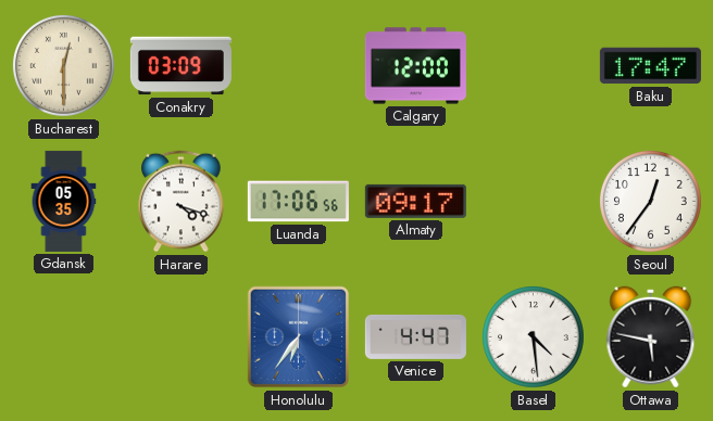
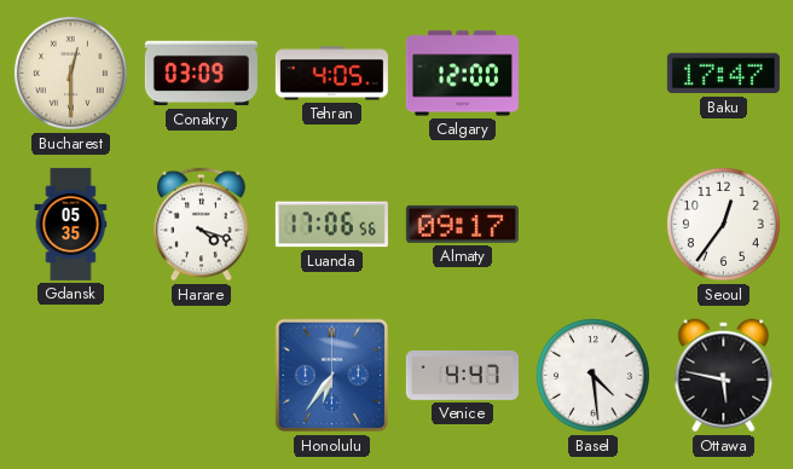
Tehran: none -> 4:05
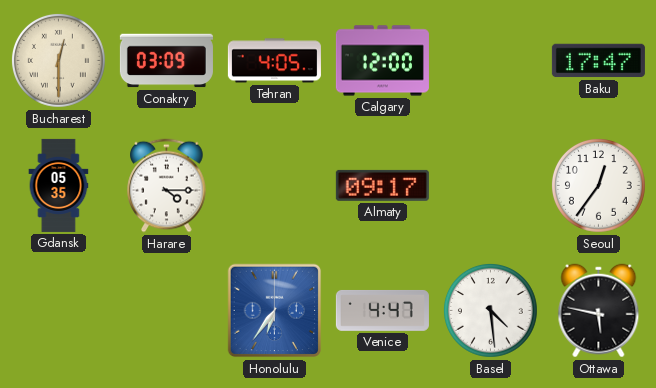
Harare: 4:18 -> 4:15
Luanda: 17:06 -> none
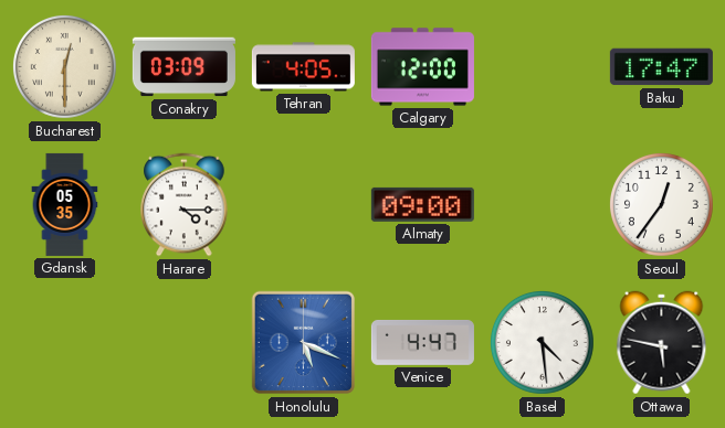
Almaty: 09:17 -> 09:00
Honolulu: 6:36 -> 5:19
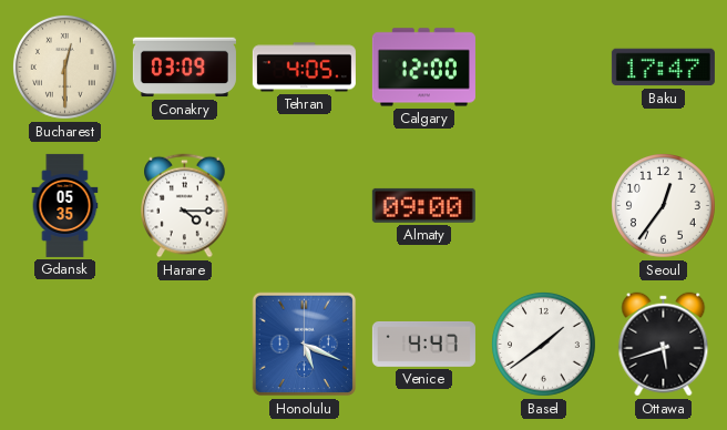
Basel: 4:29 -> 1:39
Ottawa: 5:47 -> 5:42
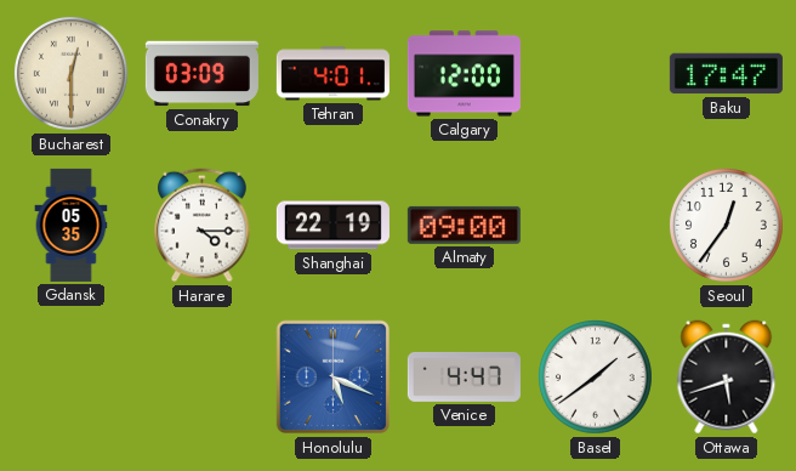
Tehran: 4:05 -> 4:01
Shanghai: none -> 22:19
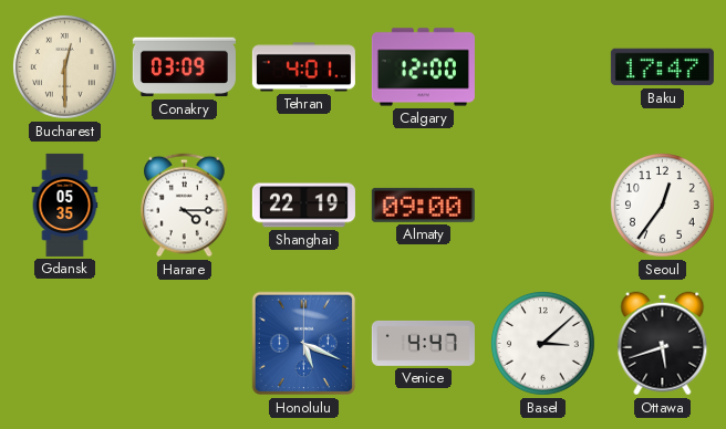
Basel: 1:39 -> 3:08
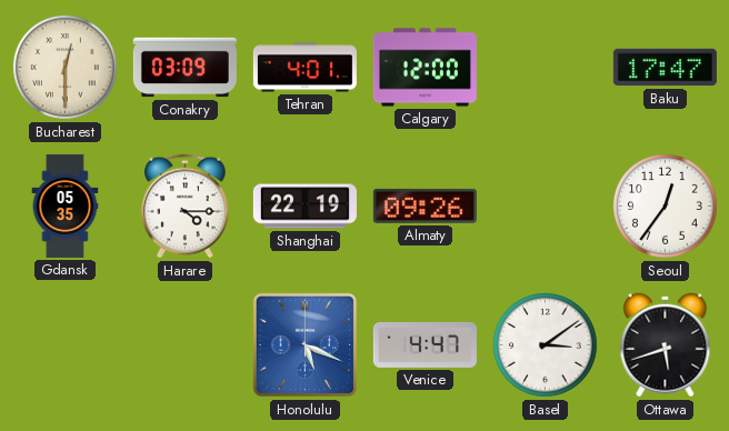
Almaty: 09:00 -> 09:26
Basel: 3:08 -> 3:09
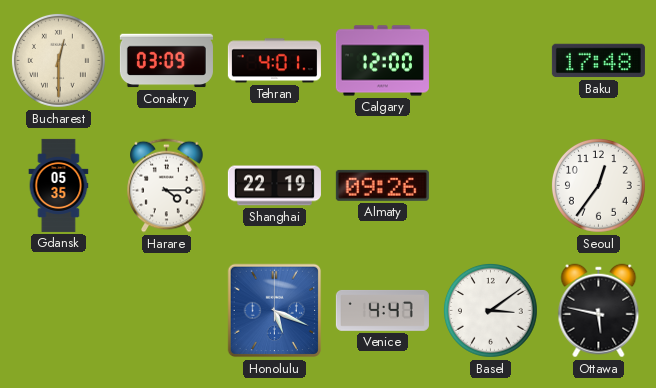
Baku: 17:47 -> 17:48
Ottawa: 5:42 -> 5:47
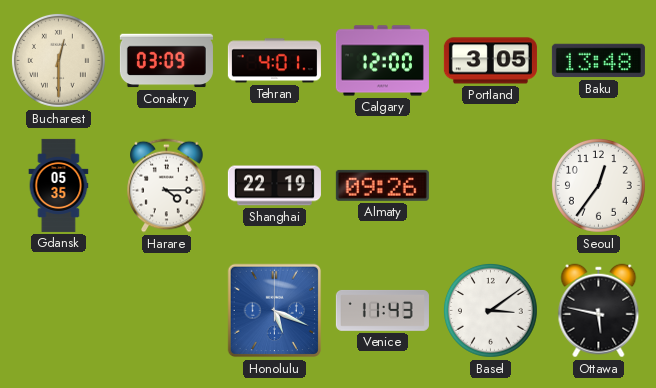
Portland: none -> 3:05
Baku: 17:48 -> 13:48
Venice: 4:47 -> 11:43
